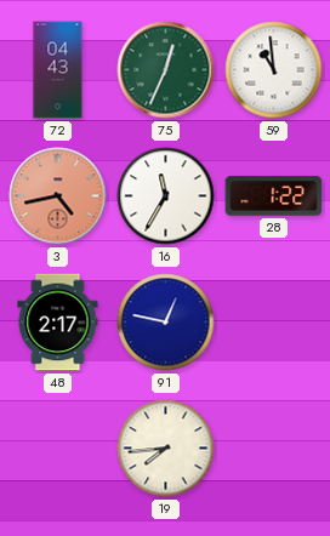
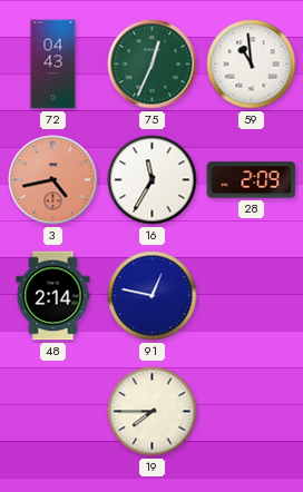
28: 1:22 -> 2:09
48: 2:17 -> 2:14
19: 7:44 -> 7:45
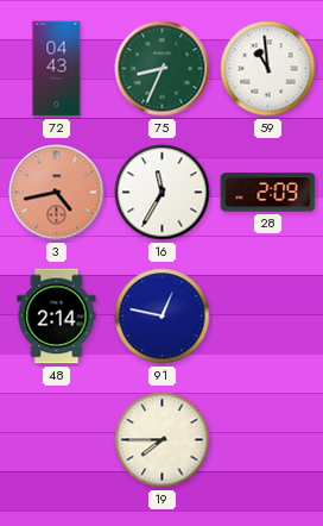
75: 12:34 -> 8:34
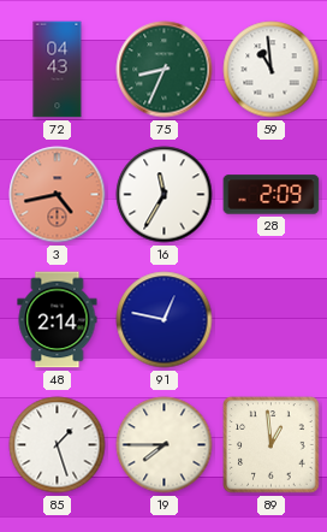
85: none -> 1:27
89: none -> 12:59
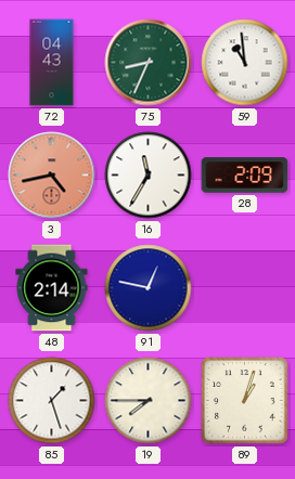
89: 12:59 -> 1:03
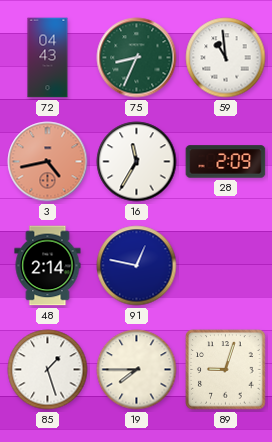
89: 1:03 -> 9:03
